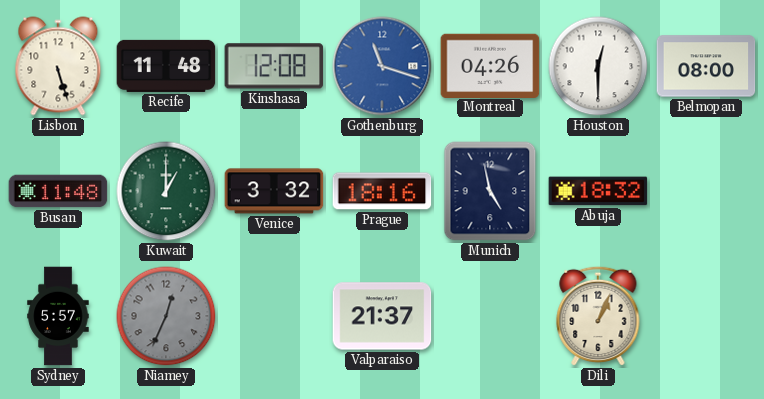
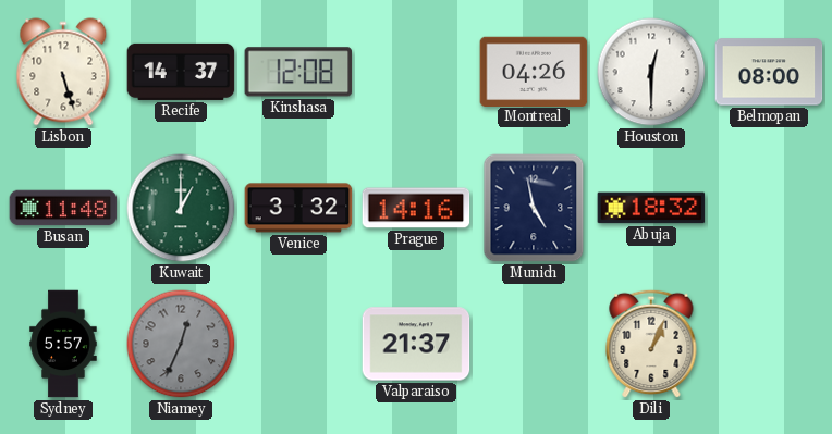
Recife: 11:48 -> 14:37
Gothenburg: 11:18 -> none
Prague: 18:16 -> 14:16
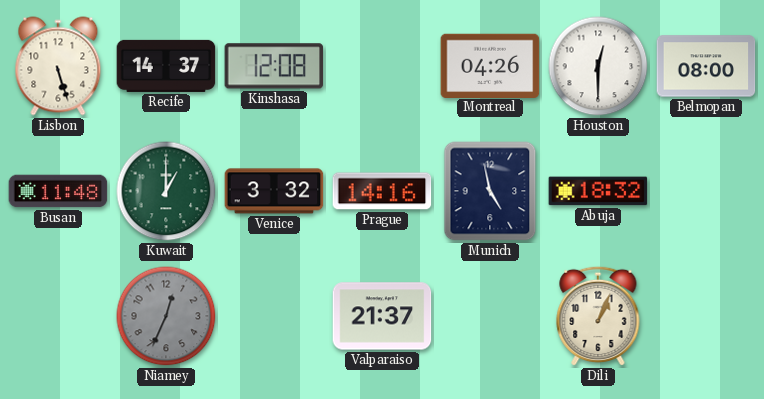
Sydney: 5:57 -> none
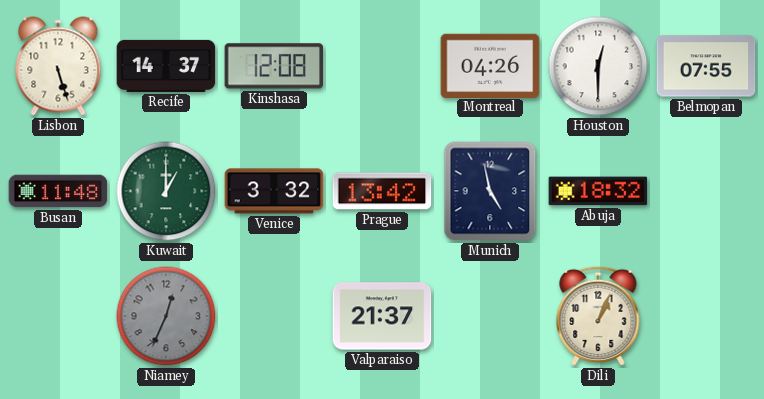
Belmopan: 08:00 -> 07:55
Prague: 14:16 -> 13:42
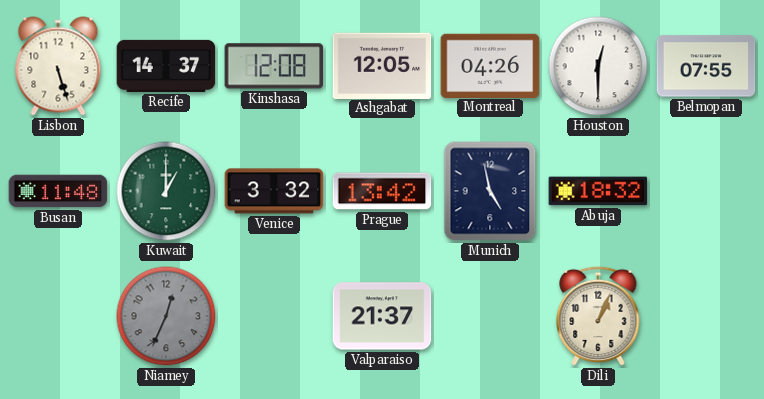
Ashgabat: none -> 12:05
